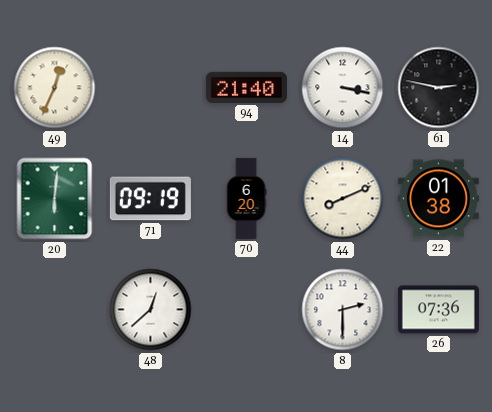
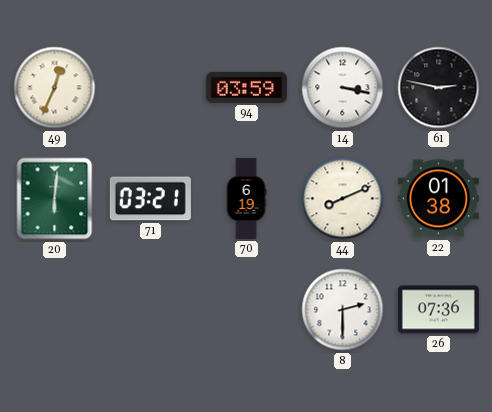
94: 21:40 -> 03:59
71: 09:19 -> 03:21
70: 6:20 -> 6:19
48: 12:38 -> none
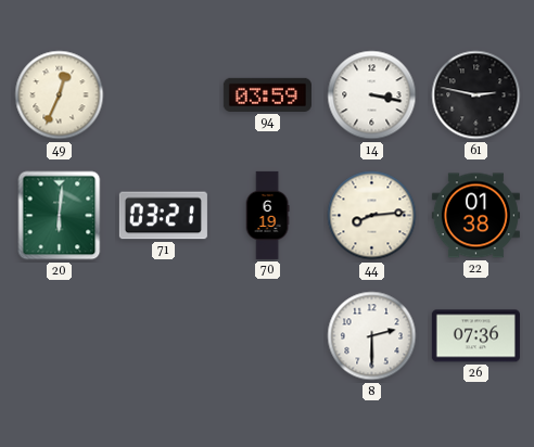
44: 8:11 -> 8:14
